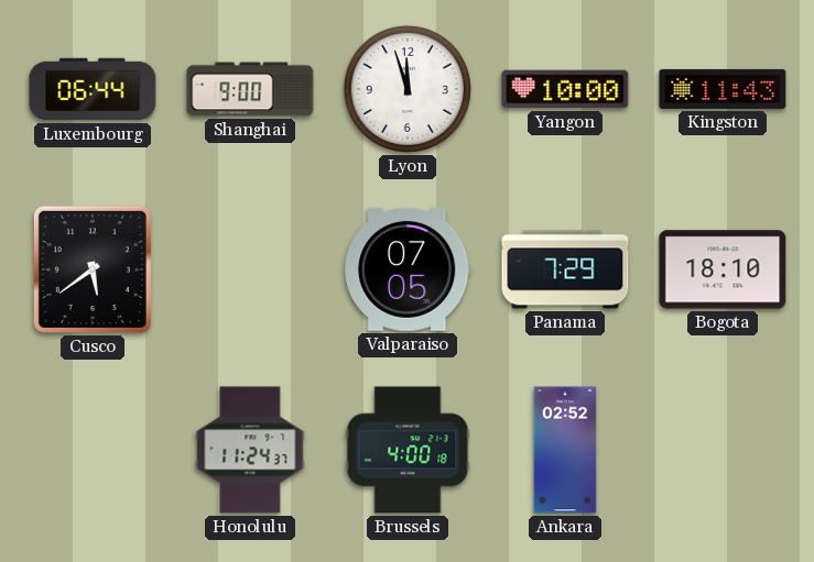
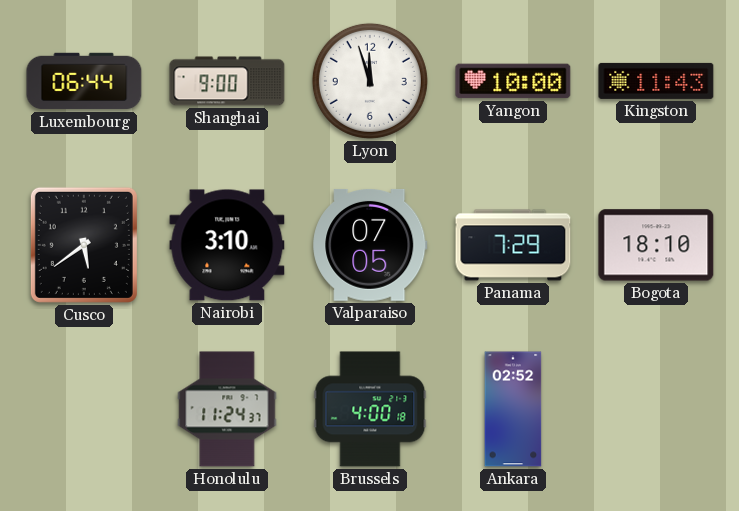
Nairobi: none -> 3:10
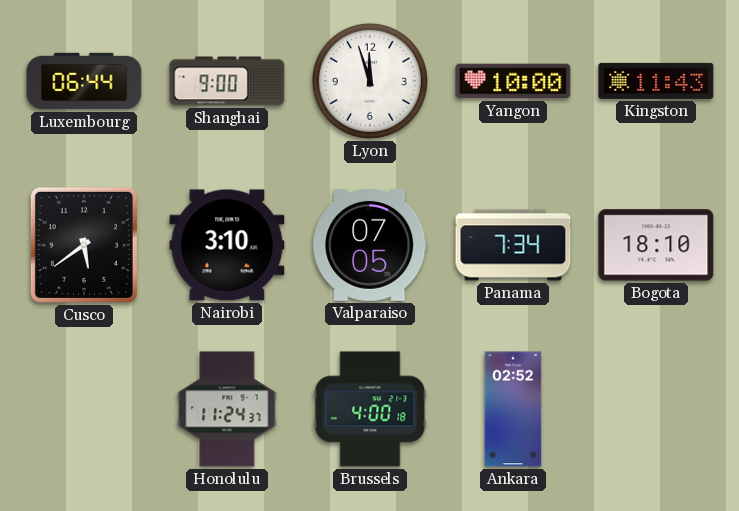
Panama: 7:29 -> 7:34
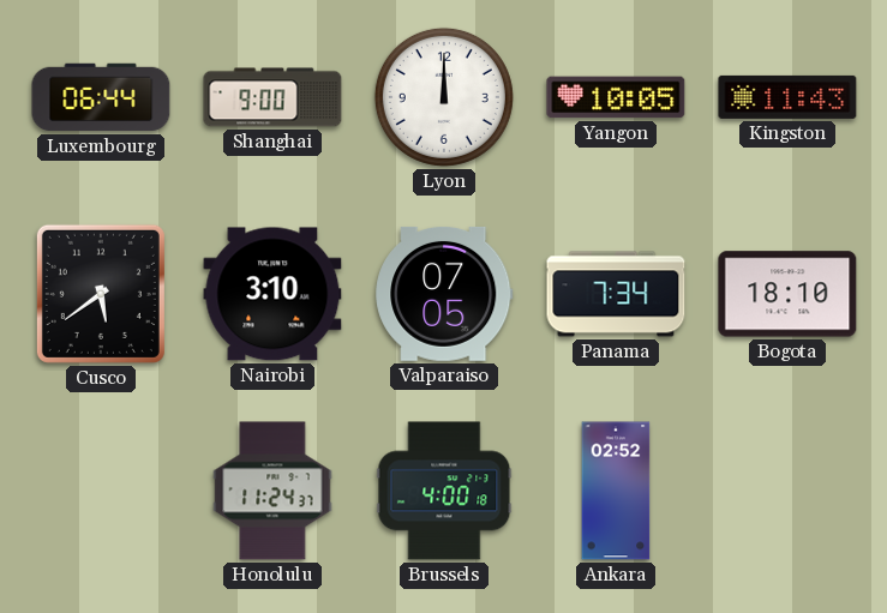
Lyon: 11:57 -> 12:00
Yangon: 10:00 -> 10:05
